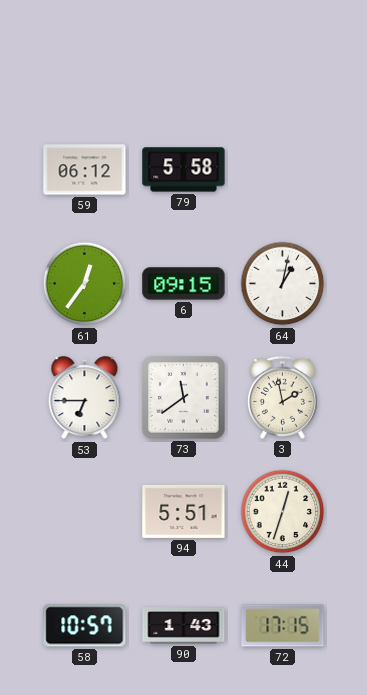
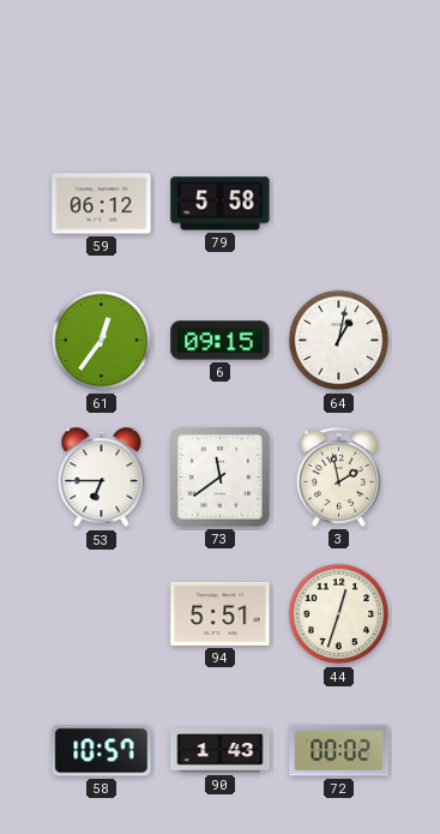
72: 17:15 -> 00:02
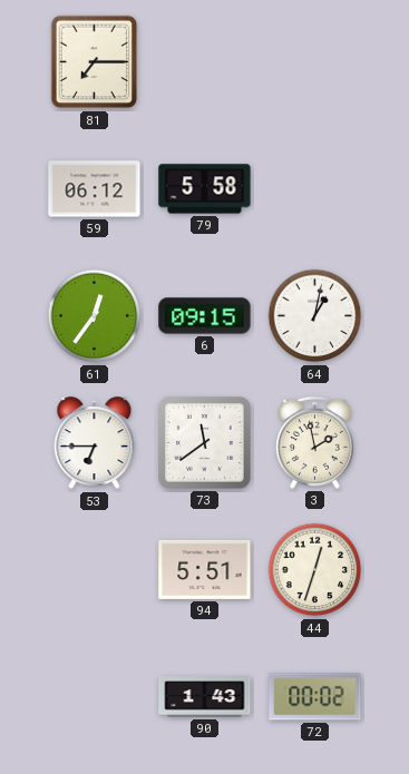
81: none -> 7:15
58: 10:57 -> none
